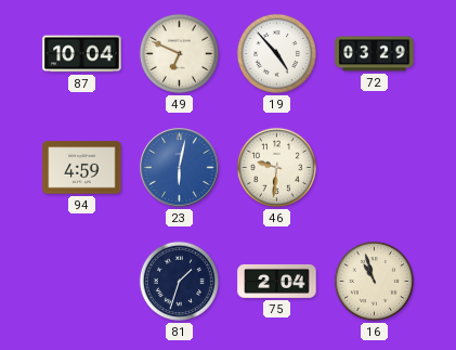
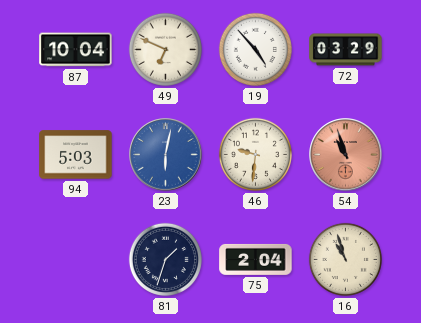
94: 4:59 -> 5:03
54: none -> 10:57
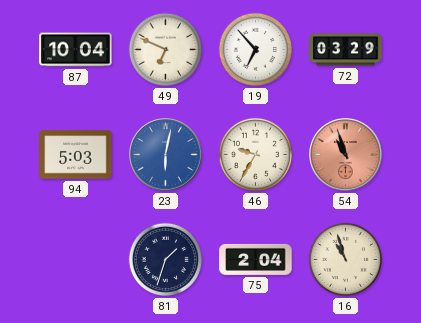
19: 4:53 -> 6:53
46: 9:31 -> 9:35
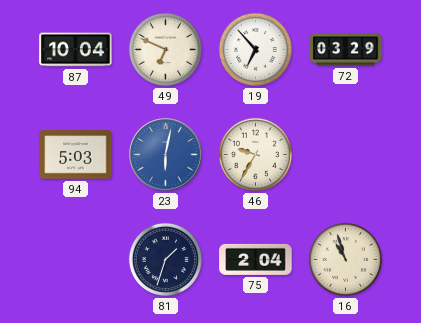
54: 10:57 -> none
